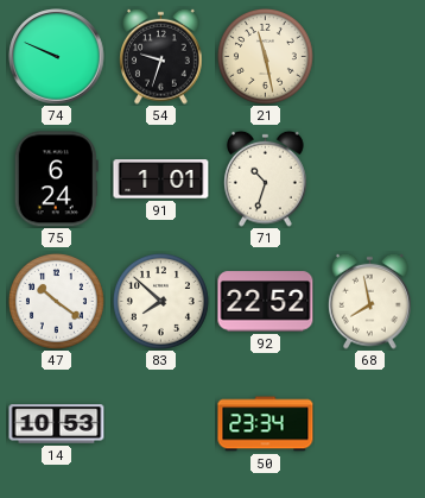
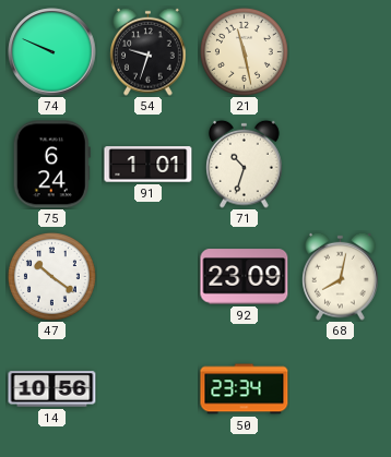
83: 7:52 -> none
92: 22:52 -> 23:09
68: 7:58 -> 8:02
14: 10:53 -> 10:56
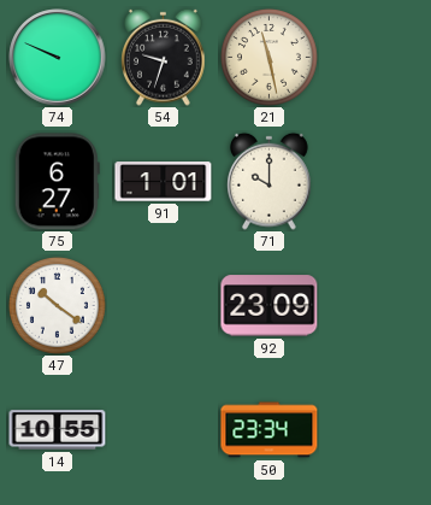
75: 6:24 -> 6:27
71: 10:33 -> 10:00
68: 8:02 -> none
14: 10:56 -> 10:55
